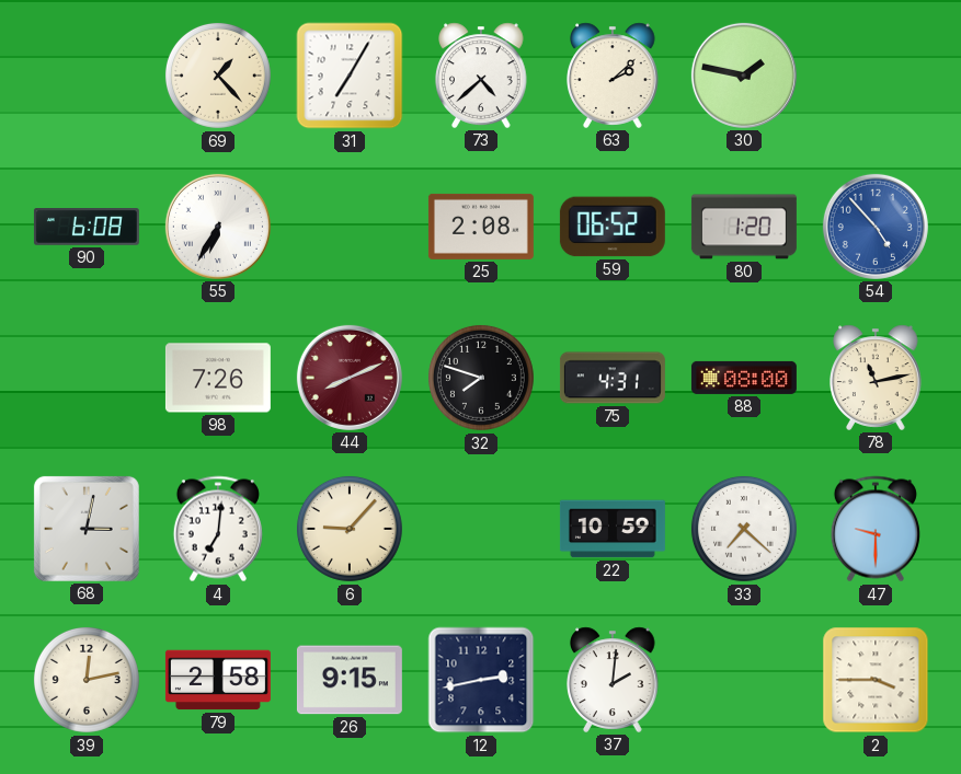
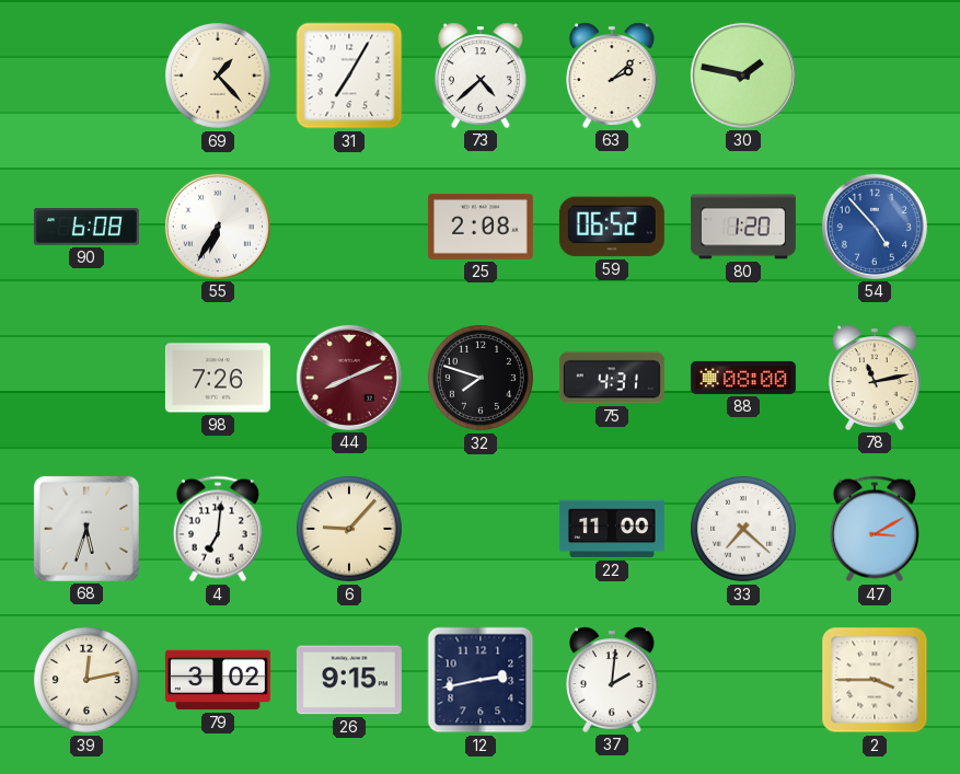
68: 3:02 -> 5:33
22: 10:59 -> 11:00
47: 9:30 -> 3:10
79: 2:58 -> 3:02
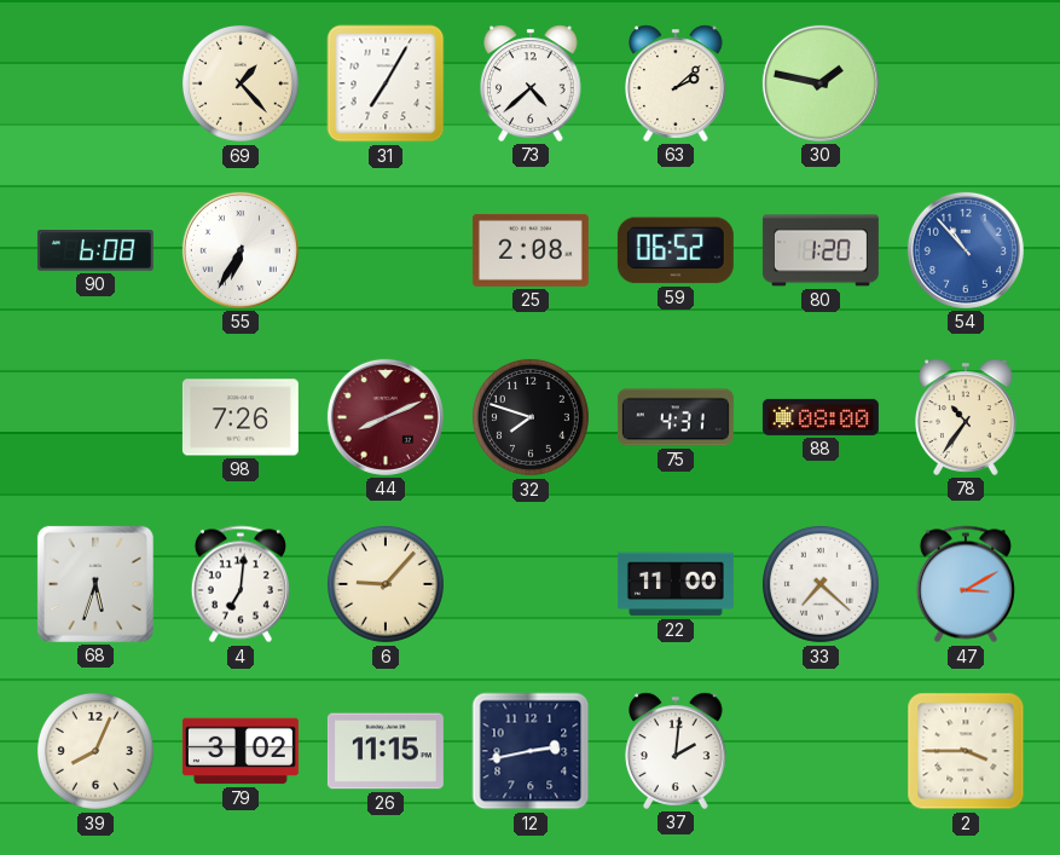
54: 4:53 -> 10:53
78: 11:13 -> 10:36
39: 12:13 -> 8:04
26: 9:15 -> 11:15
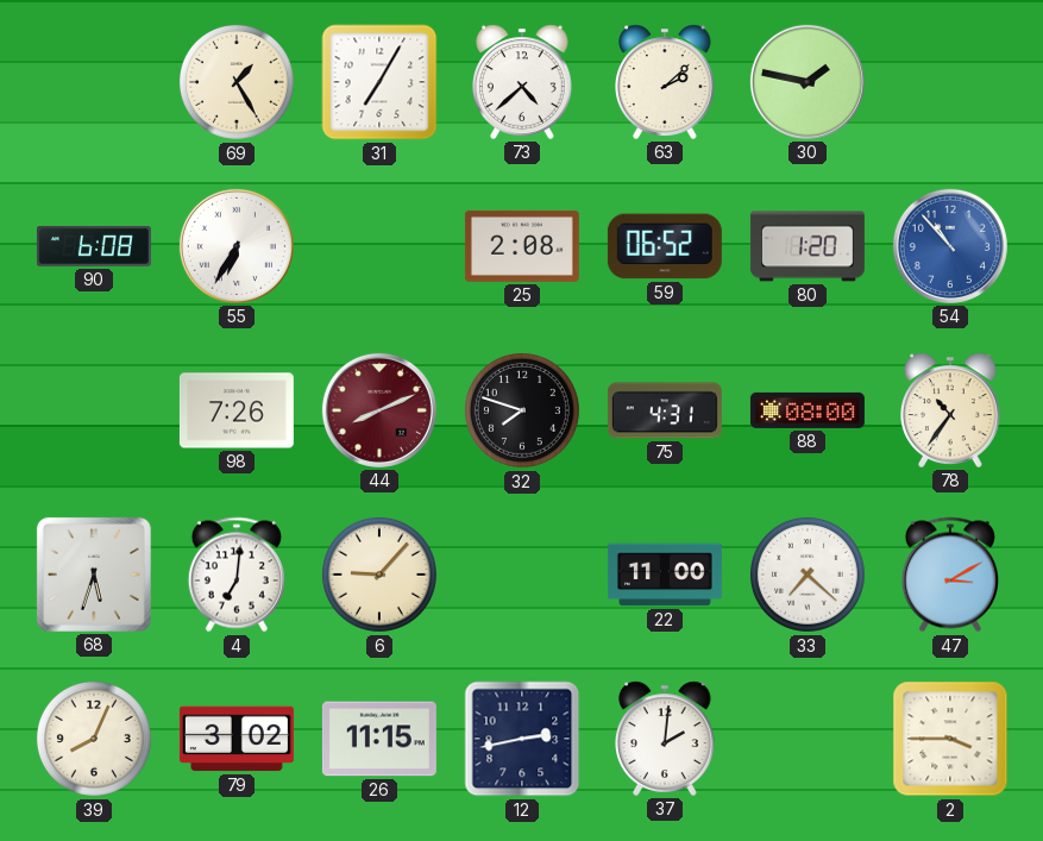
69: 1:23 -> 1:25
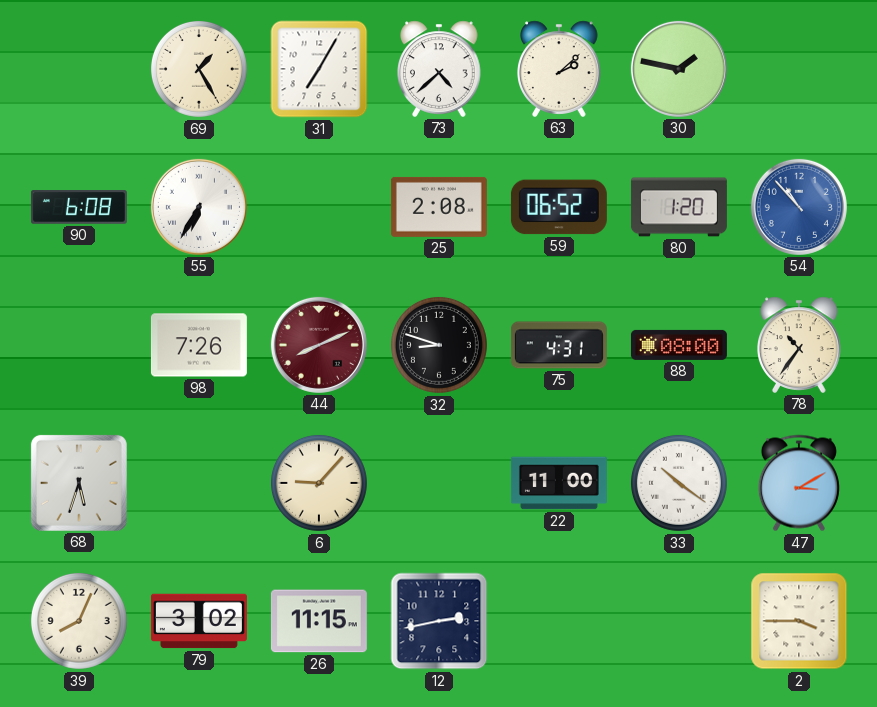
32: 7:48 -> 8:48
4: 7:01 -> none
33: 7:22 -> 10:21
37: 2:01 -> none
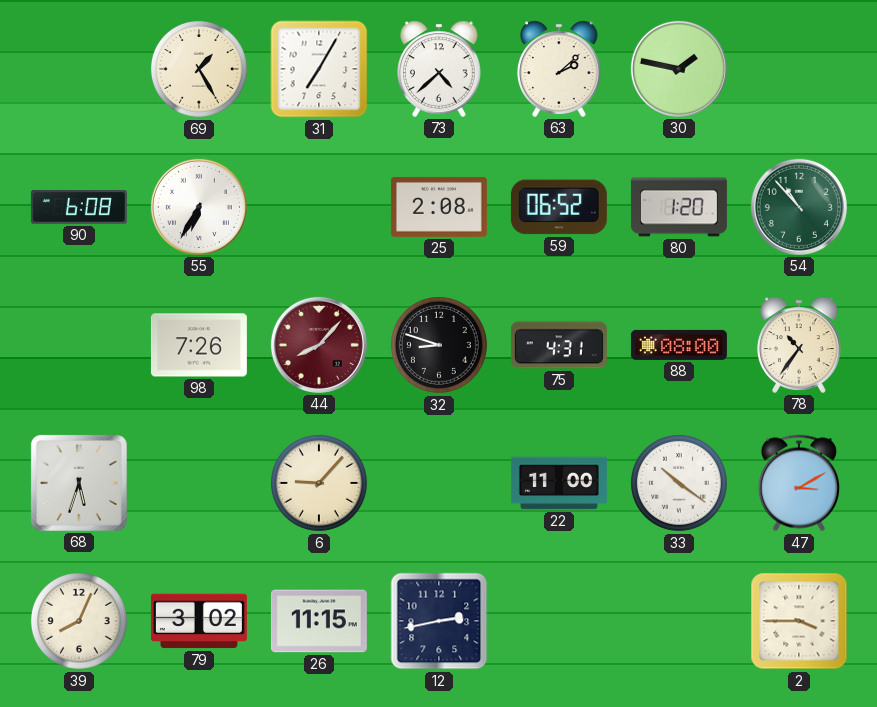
54 dial: blue -> green
44: 8:11 -> 8:07
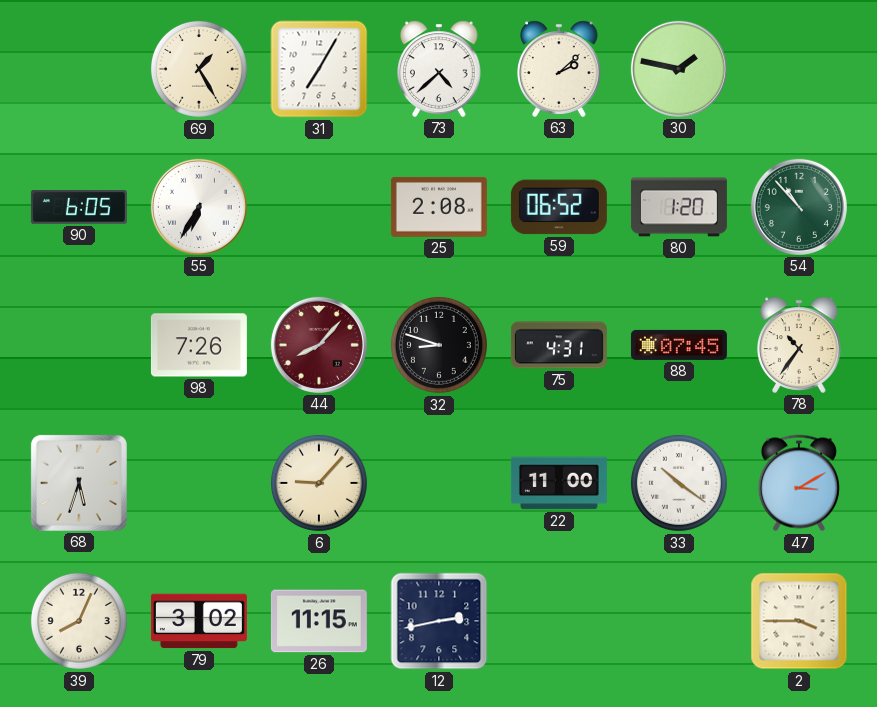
90: 6:08 -> 6:05
88: 08:00 -> 07:45
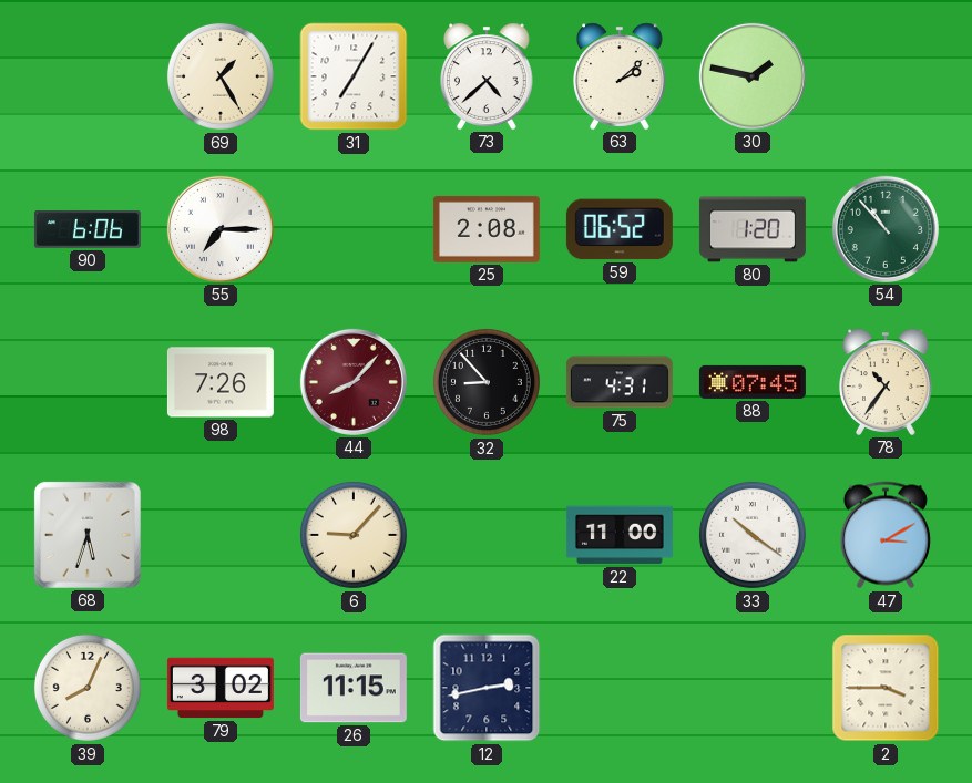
90: 6:05 -> 6:06
55: 6:35 -> 7:15
32: 8:48 -> 8:53
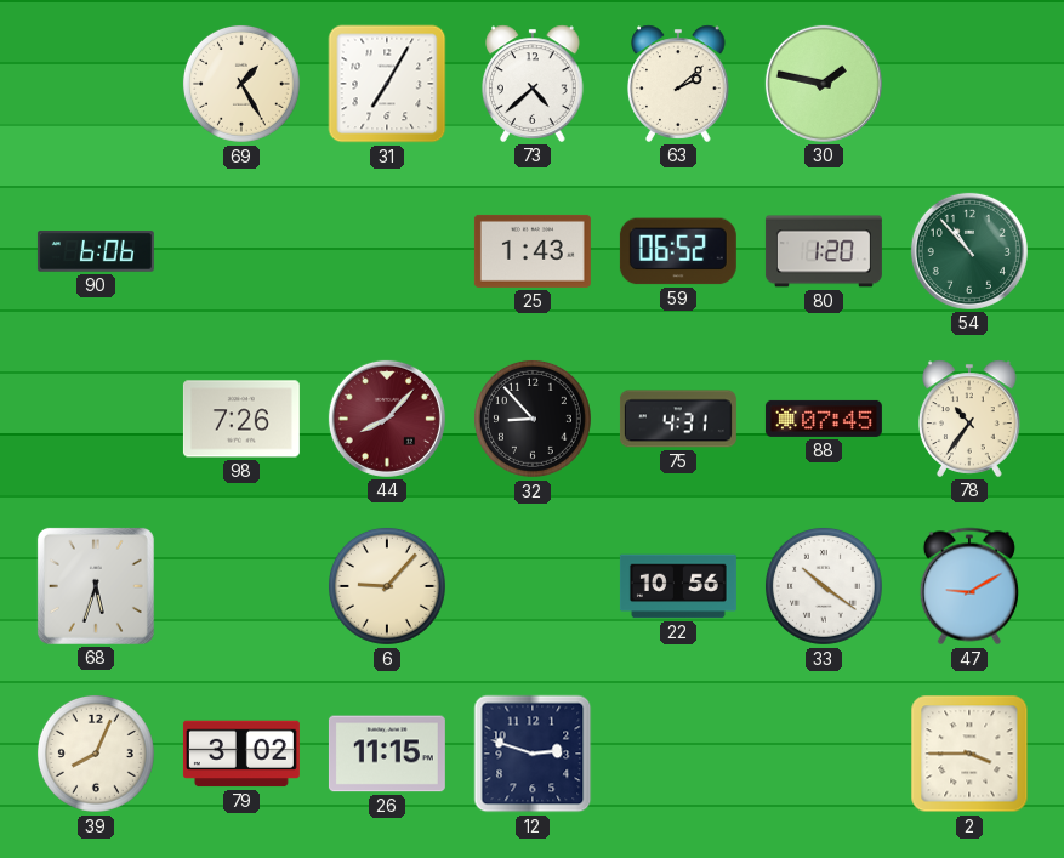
55: 7:15 -> none
25: 2:08 -> 1:43
22: 11:00 -> 10:56
47: 3:10 -> 9:10
12: 2:43 -> 2:48
